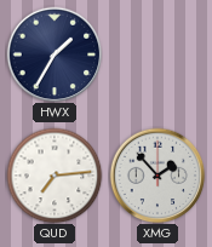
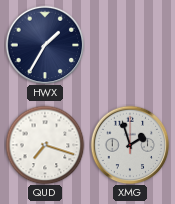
QUD: 7:14 -> 7:18
XMG: 1:53 -> 1:57
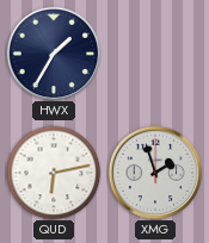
QUD: 7:18 -> 6:13
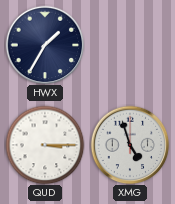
QUD: 6:13 -> 3:15
XMG: 1:57 -> 4:57
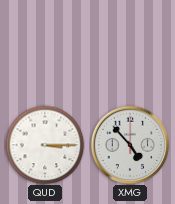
HWX: 1:35 -> none
XMG: 4:57 -> 4:53
